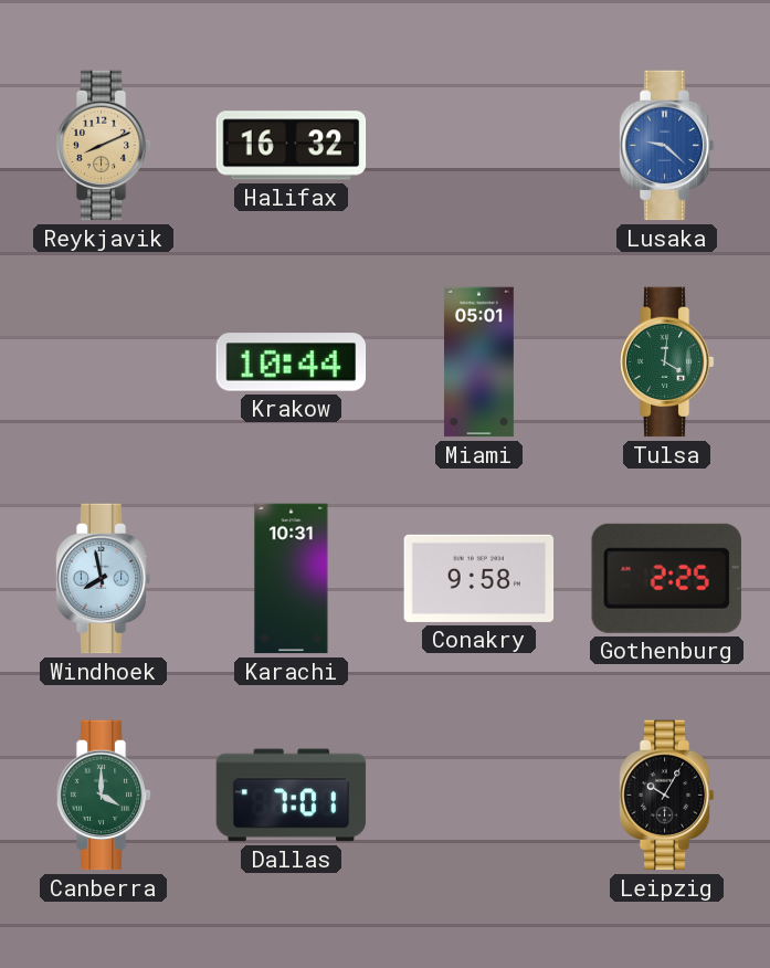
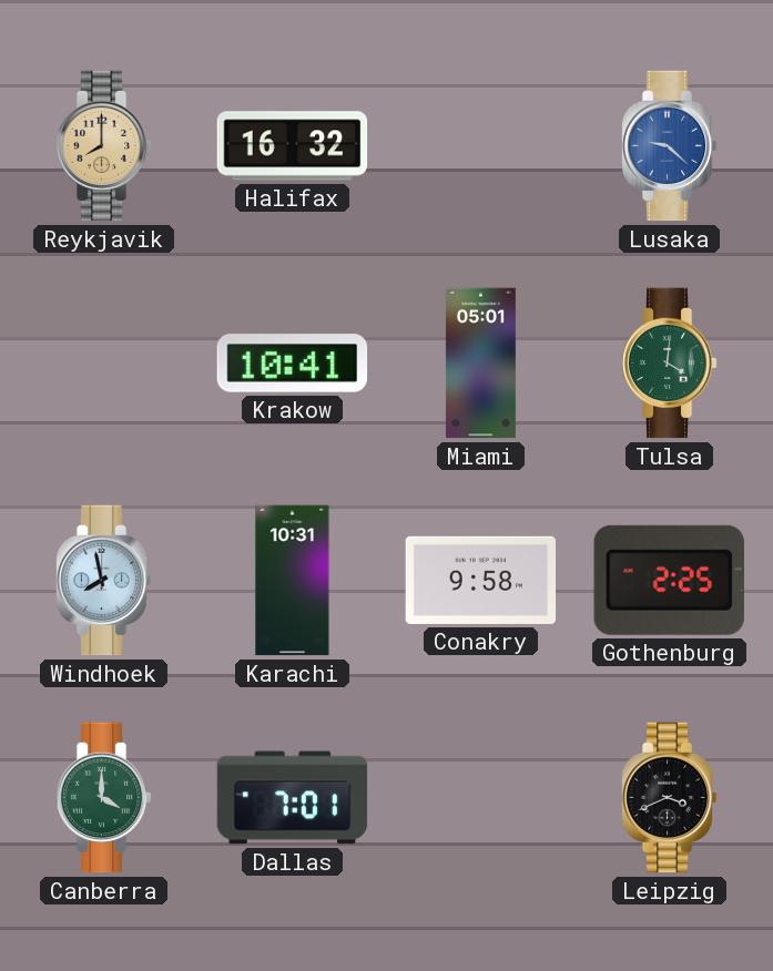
Reykjavik: 8:11 -> 8:00
Krakow: 10:44 -> 10:41
Leipzig: 10:05 -> 3:41
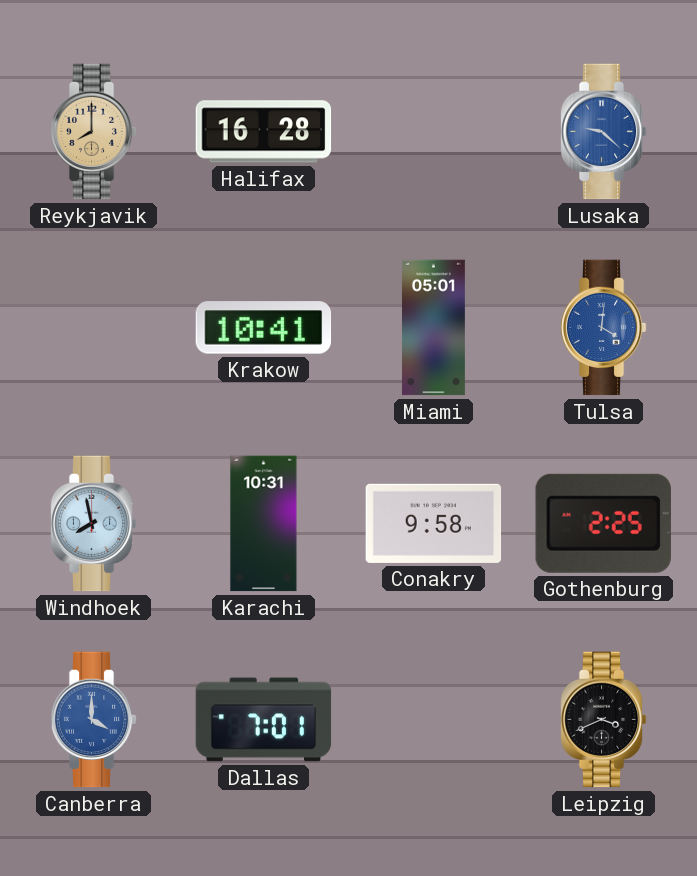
Halifax: 16:32 -> 16:28
Tulsa dial: green -> blue
Canberra dial: green -> blue
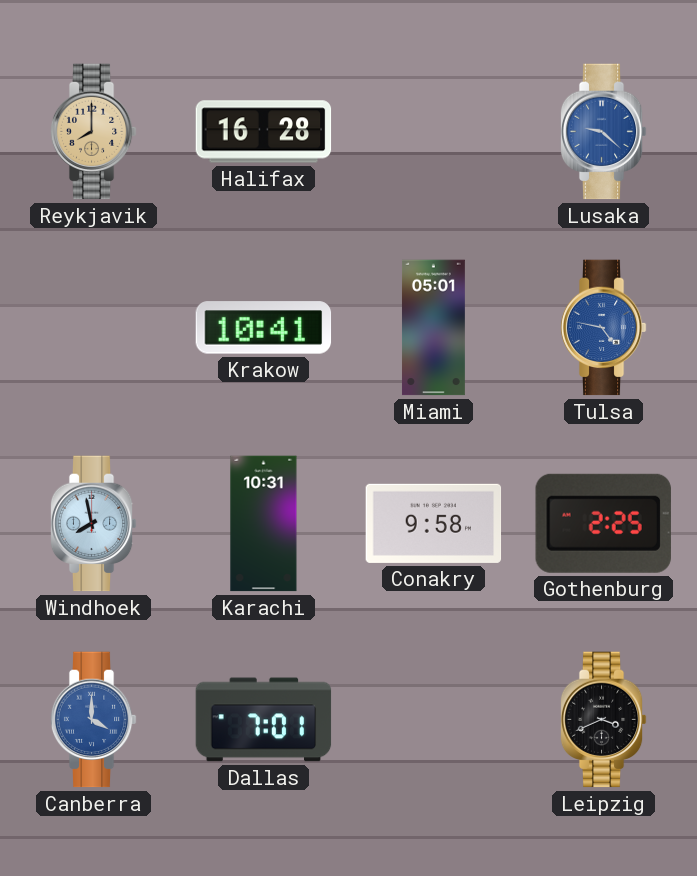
Tulsa: 4:01 -> 4:47
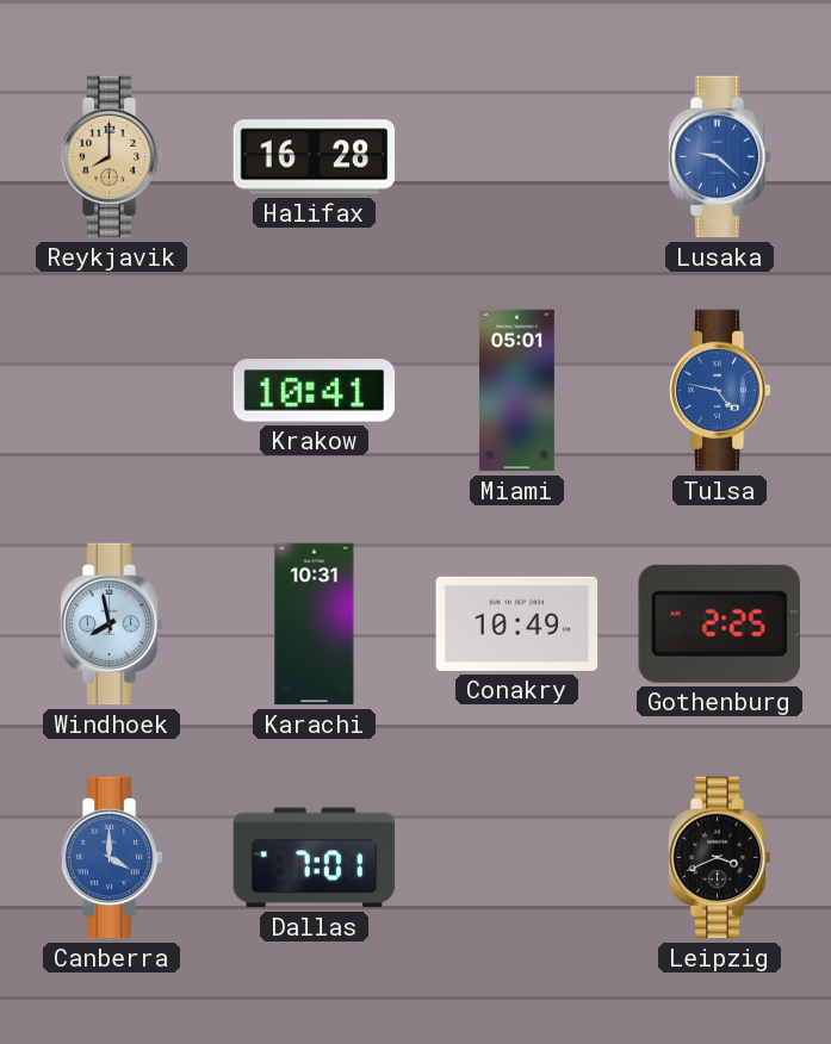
Conakry: 9:58 -> 10:49
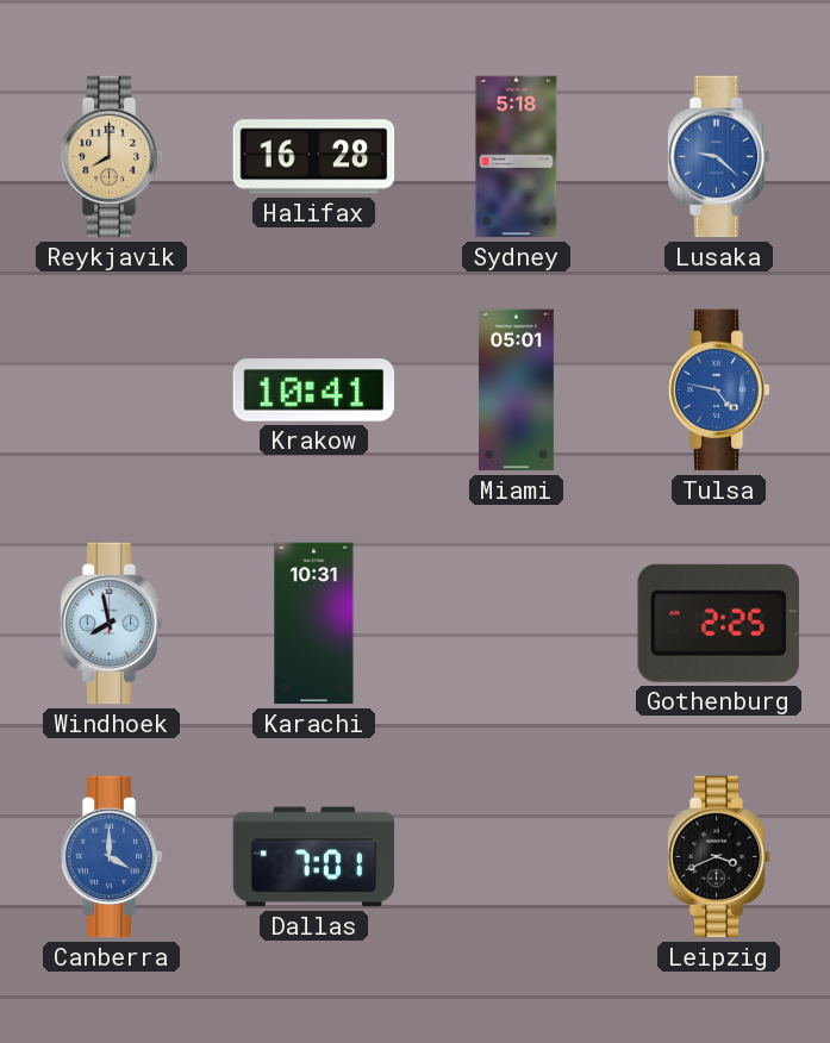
Sydney: none -> 5:18
Conakry: 10:49 -> none
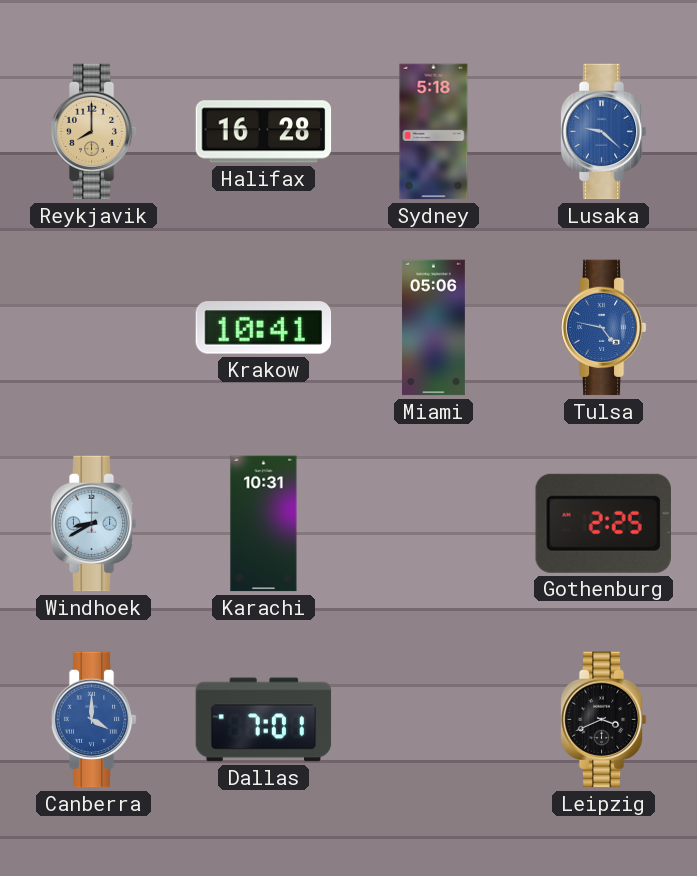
Miami: 05:01 -> 05:06
Windhoek: 7:58 -> 8:40
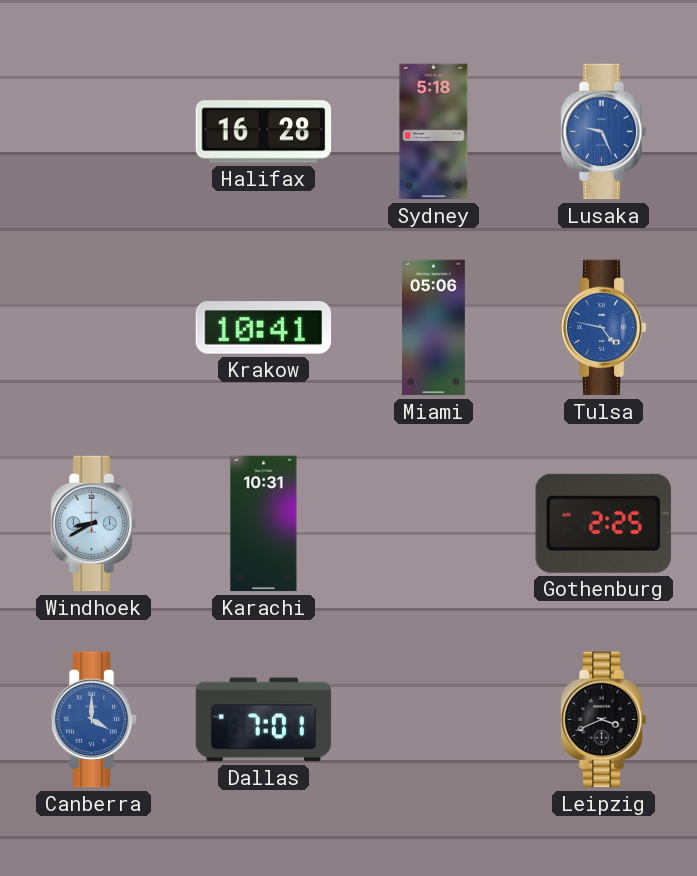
Reykjavik: 8:00 -> none
Lusaka: 9:22 -> 9:26
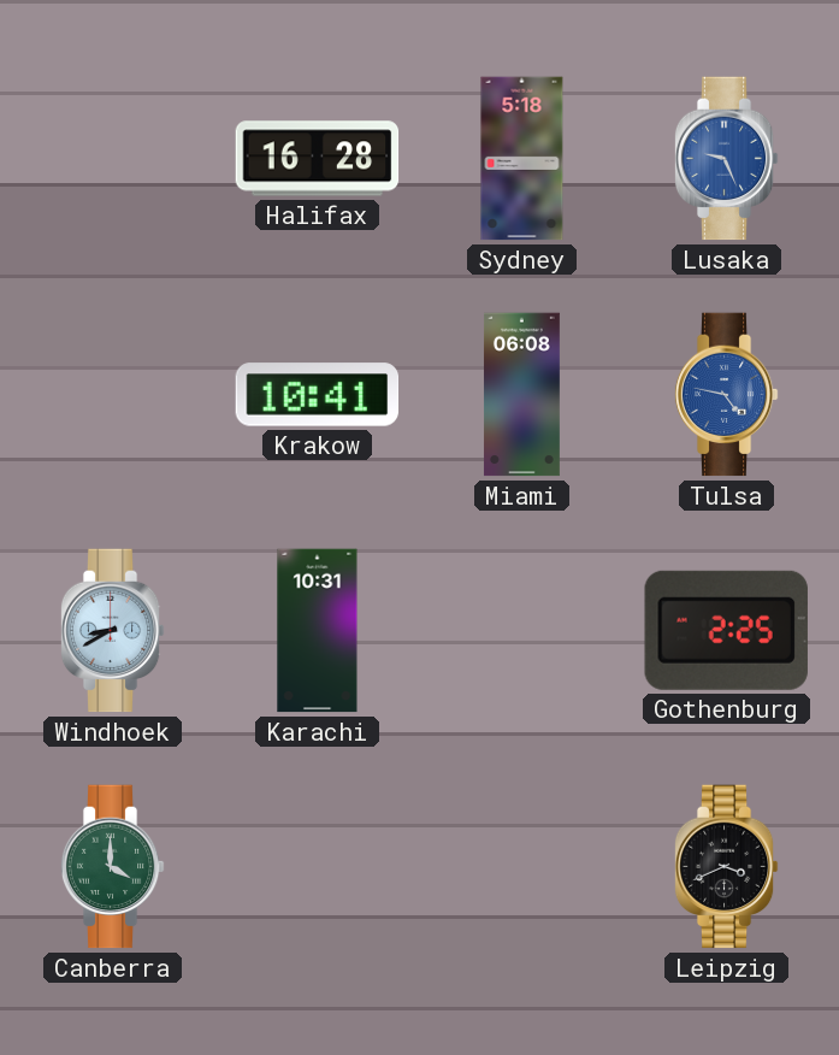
Miami: 05:06 -> 06:08
Canberra dial: blue -> green
Dallas: 7:01 -> none
